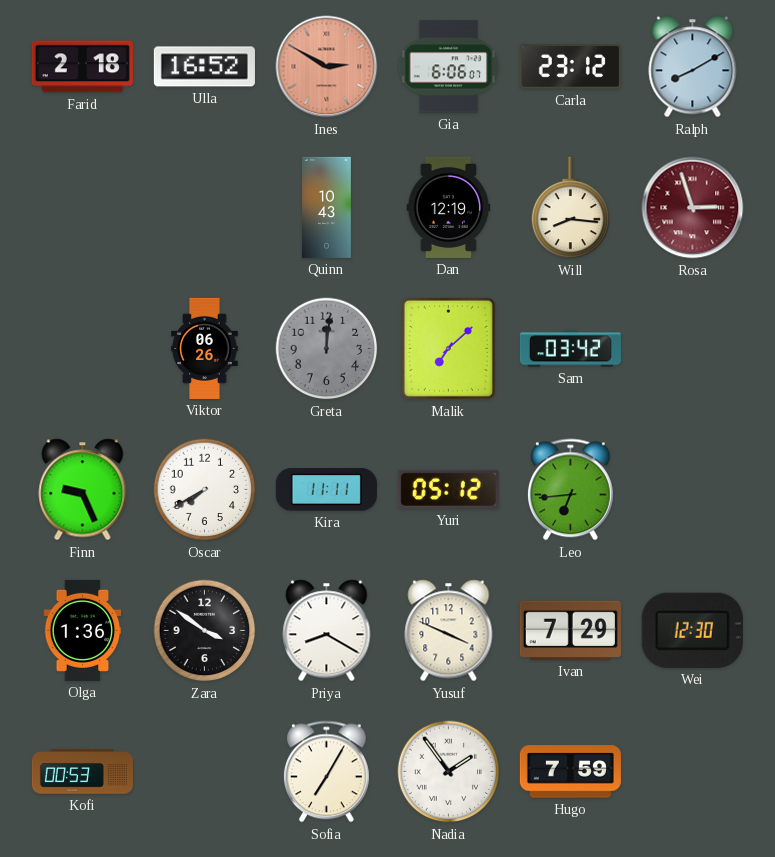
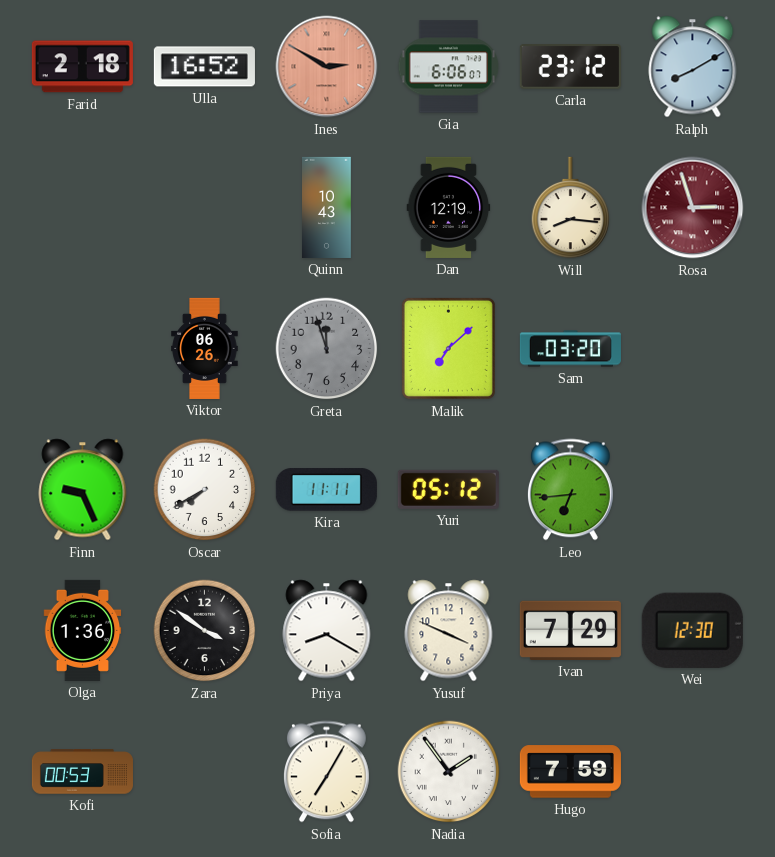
Greta: 12:01 -> 11:57
Sam: 03:42 -> 03:20
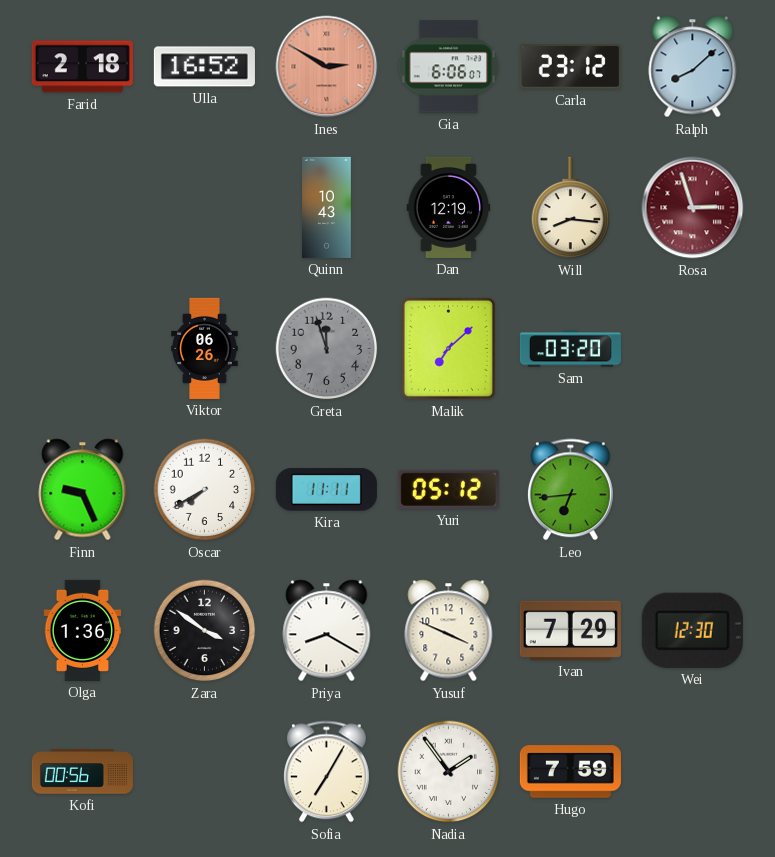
Ralph: 8:10 -> 8:08
Kofi: 00:53 -> 00:56
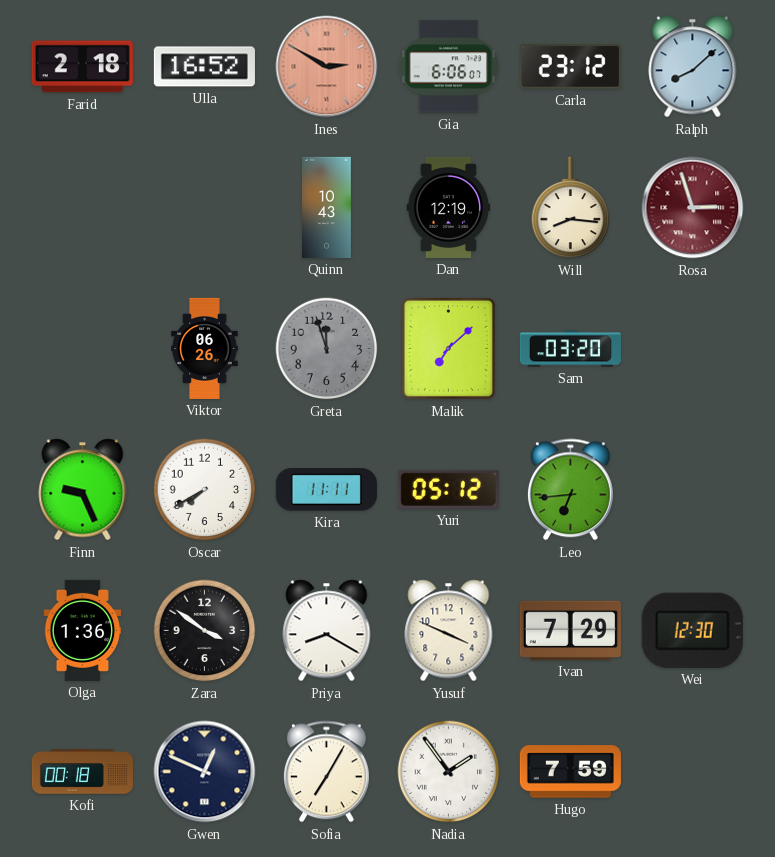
Kofi: 00:56 -> 00:18
Gwen: none -> 12:49
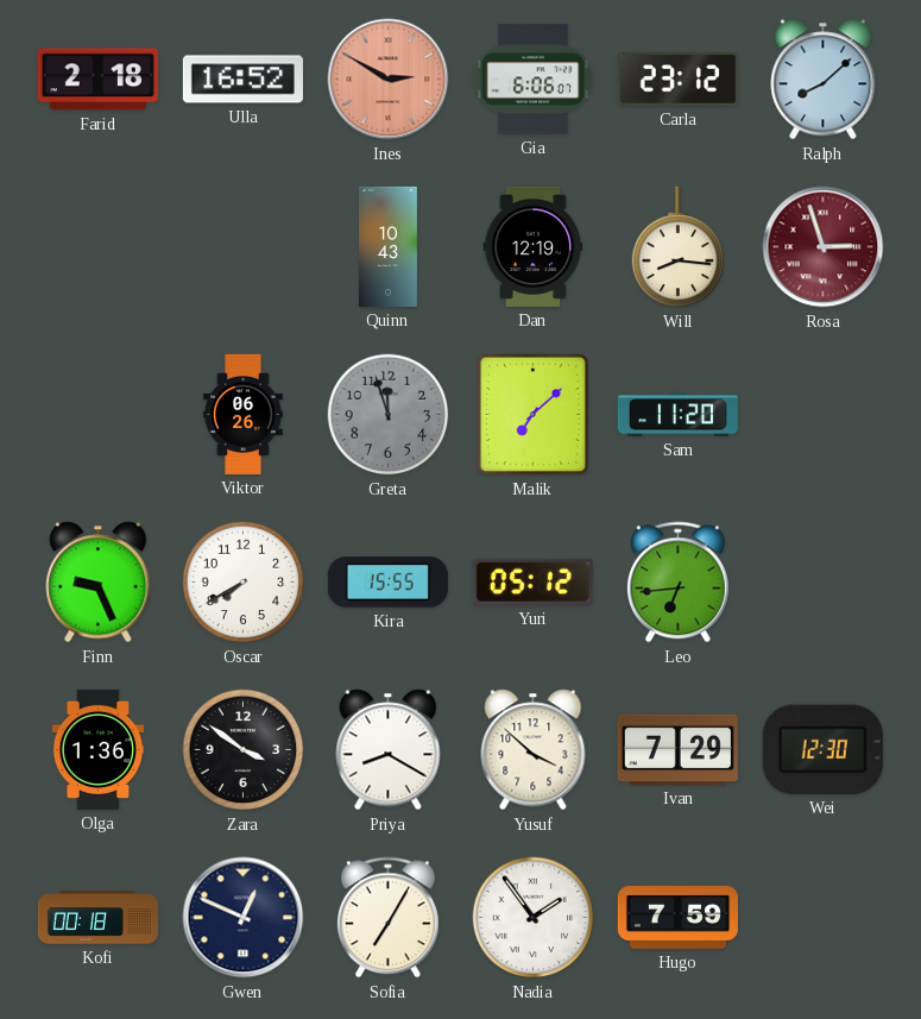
Sam: 03:20 -> 11:20
Kira: 11:11 -> 15:55
Yusuf: 3:49 -> 3:52
